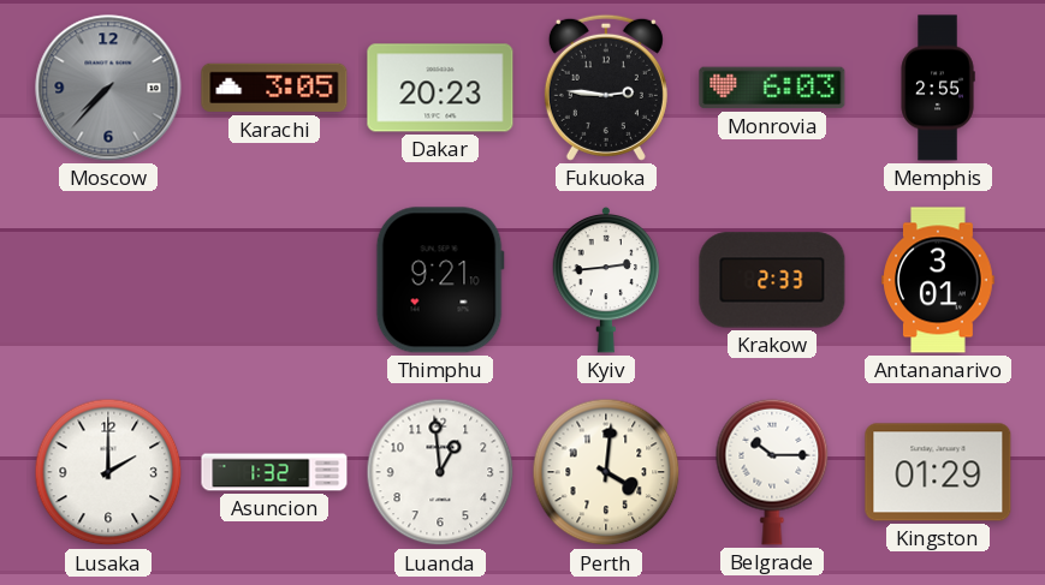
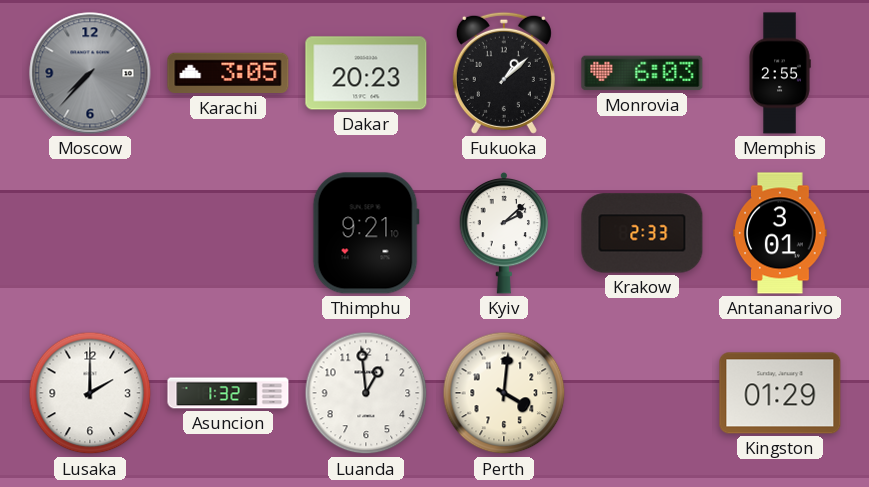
Fukuoka: 2:46 -> 1:08
Kyiv: 2:44 -> 2:08
Belgrade: 10:15 -> none
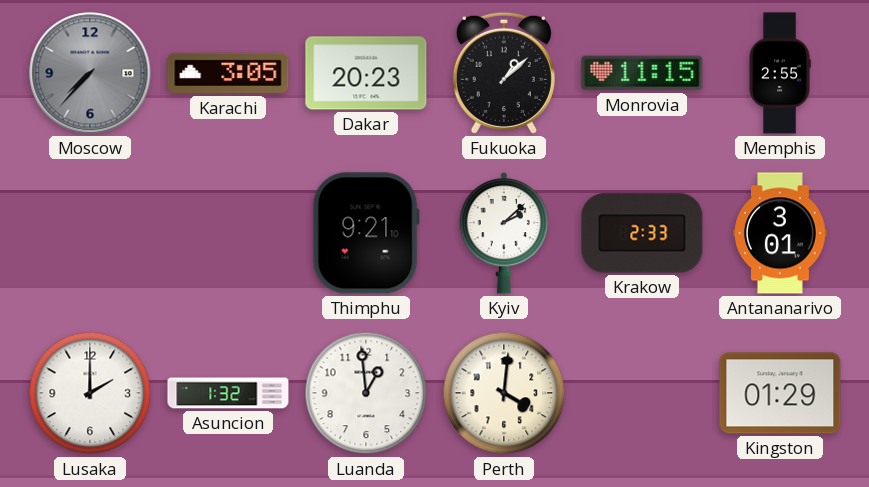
Monrovia: 6:03 -> 11:15
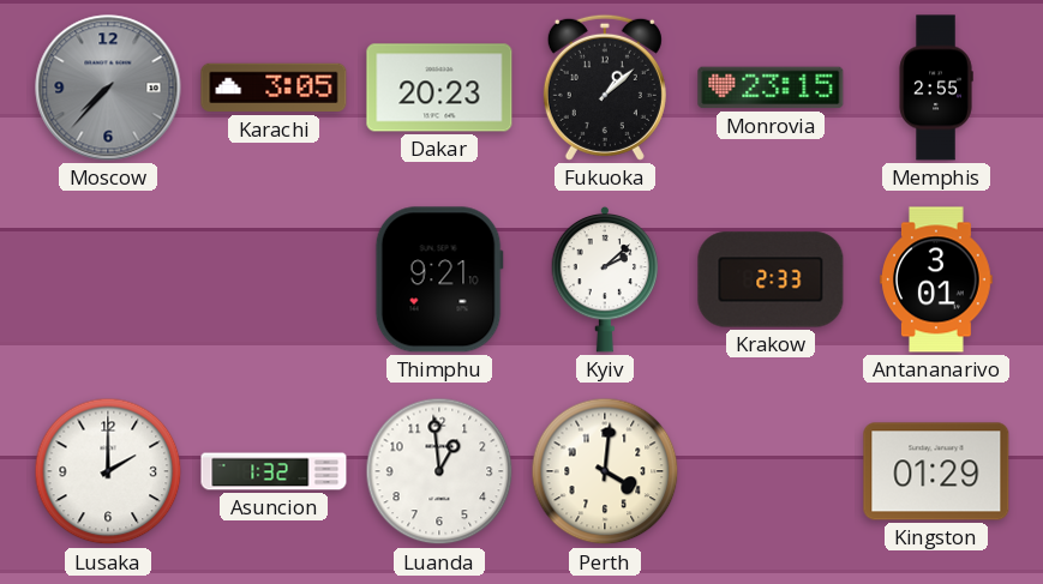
Monrovia: 11:15 -> 23:15
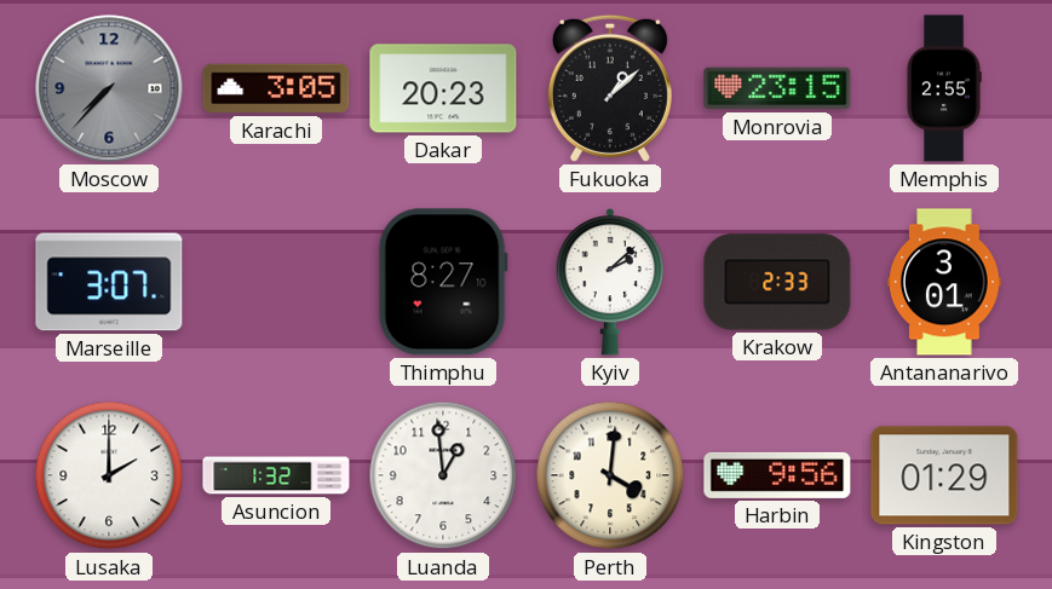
Marseille: none -> 3:07
Thimphu: 9:21 -> 8:27
Harbin: none -> 9:56
